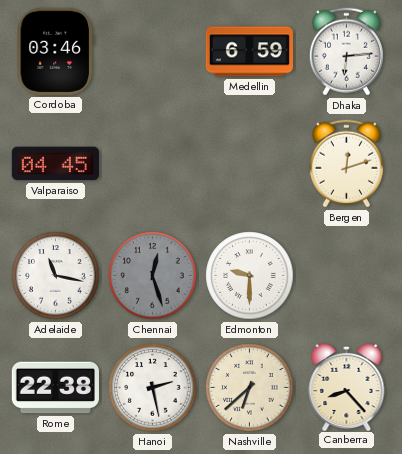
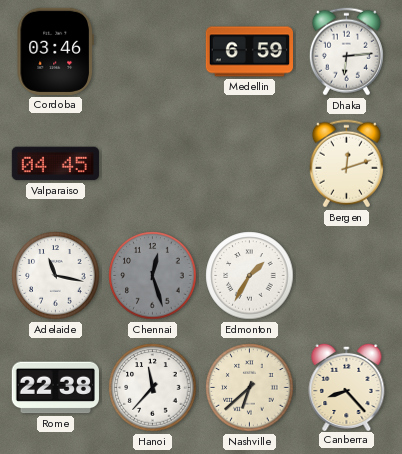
Edmonton: 9:30 -> 1:35
Hanoi: 2:28 -> 11:37
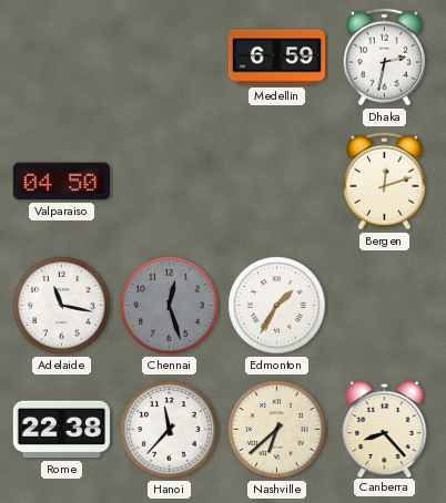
Cordoba: 03:46 -> none
Dhaka: 6:14 -> 2:32
Valparaiso: 04:45 -> 04:50
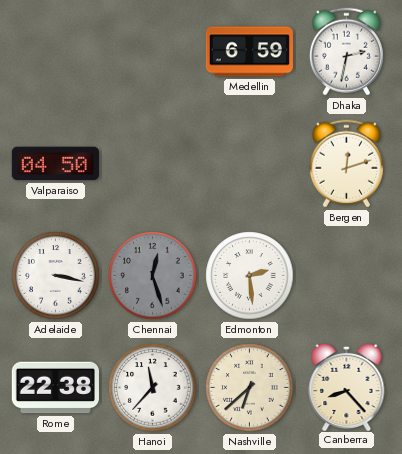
Adelaide: 11:17 -> 3:17
Edmonton: 1:35 -> 2:29
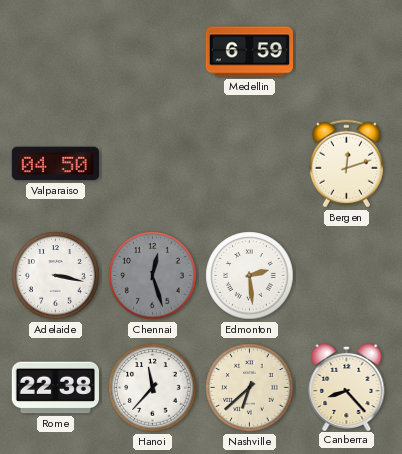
Dhaka: 2:32 -> none
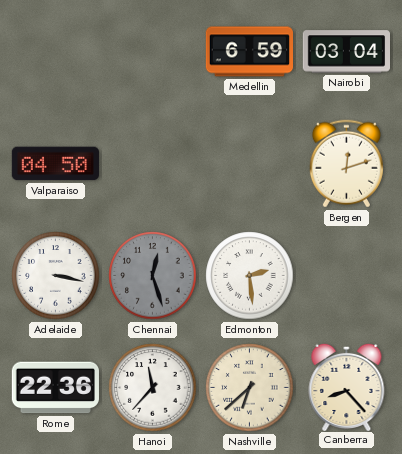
Nairobi: none -> 03:04
Rome: 22:38 -> 22:36
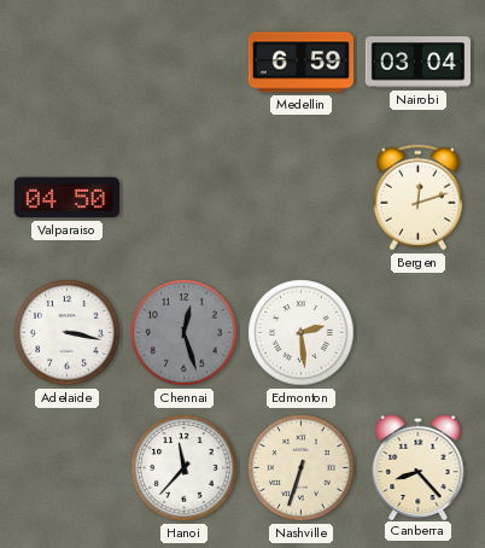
Rome: 22:36 -> none
Nashville: 6:38 -> 6:33
